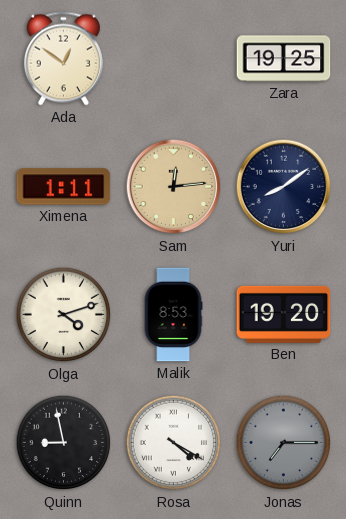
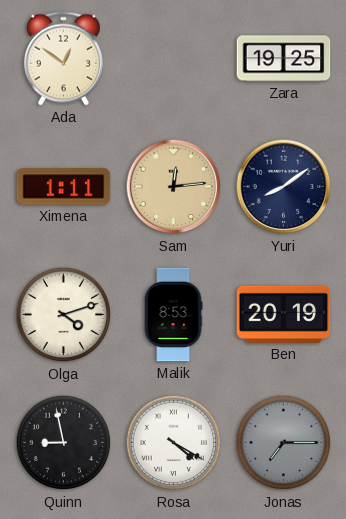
Ben: 19:20 -> 20:19
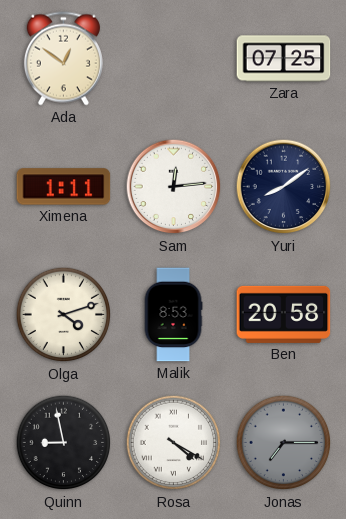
Zara: 19:25 -> 07:25
Sam dial: champagne -> white
Ben: 20:19 -> 20:58
